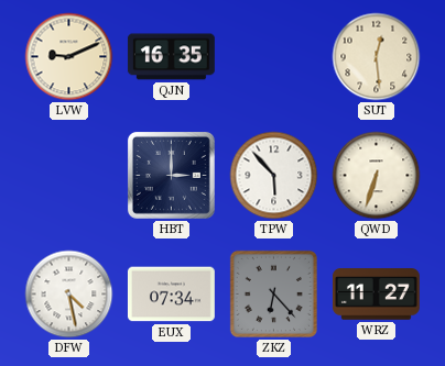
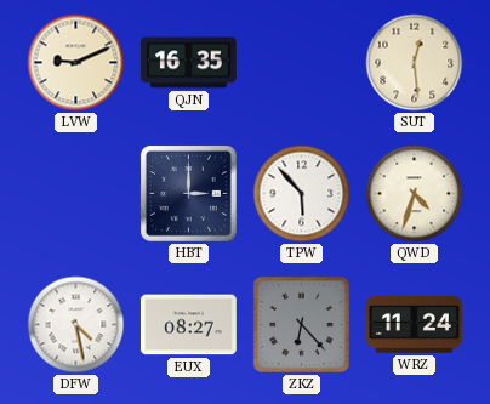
QWD: 6:33 -> 4:33
EUX: 07:34 -> 08:27
WRZ: 11:27 -> 11:24
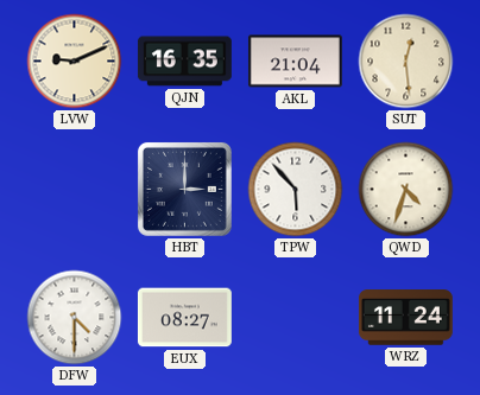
AKL: none -> 21:04
DFW: 4:28 -> 4:30
ZKZ: 6:23 -> none
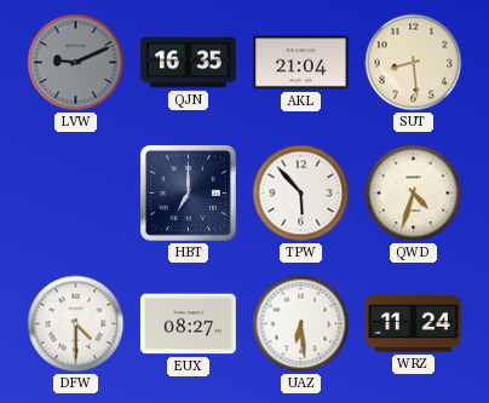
LVW dial: cream -> grey
SUT: 12:29 -> 8:29
HBT: 3:00 -> 7:00
UAZ: none -> 6:29
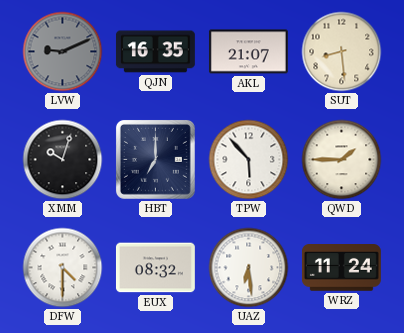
AKL: 21:04 -> 21:07
XMM: none -> 10:03
QWD: 4:33 -> 1:45
EUX: 08:27 -> 08:32
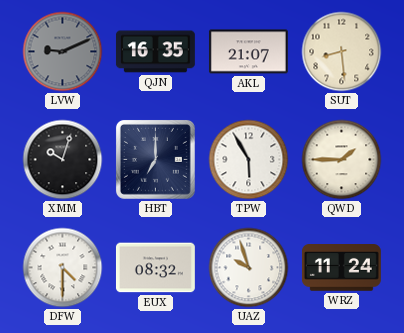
TPW: 5:53 -> 5:55
UAZ: 6:29 -> 9:57
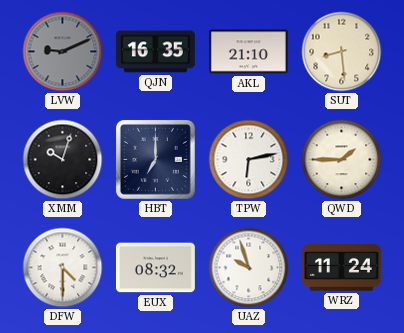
AKL: 21:07 -> 21:10
TPW: 5:55 -> 6:13
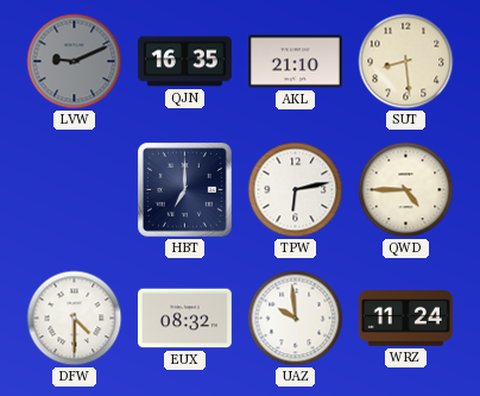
XMM: 10:03 -> none
QWD: 1:45 -> 4:45
UAZ: 9:57 -> 9:59
